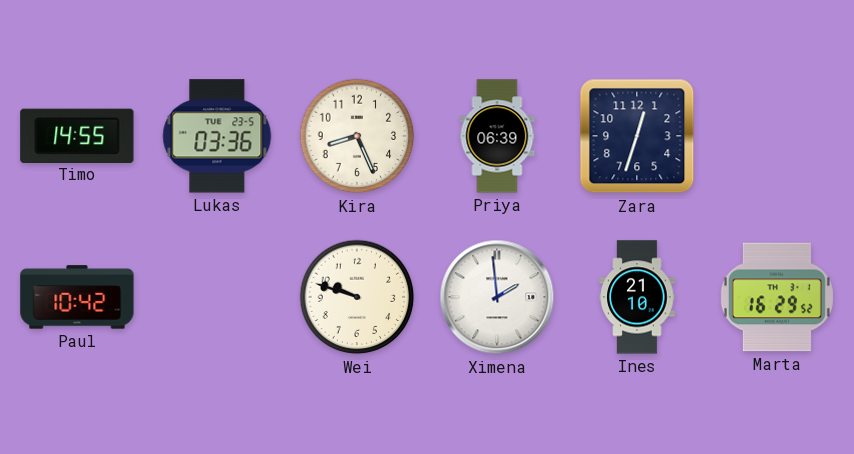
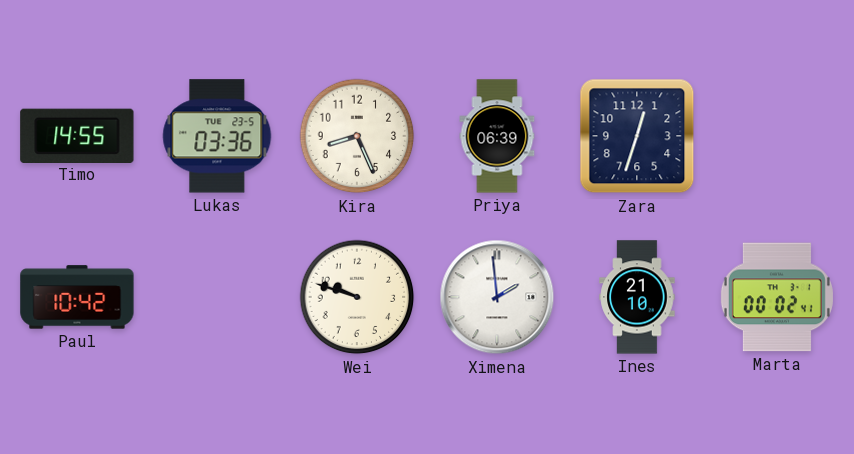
Marta: 16:29 -> 00:02
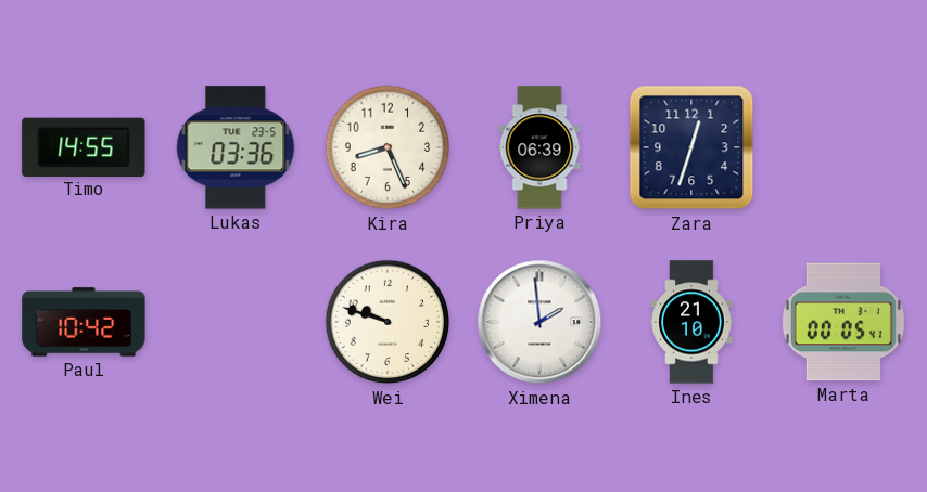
Marta: 00:02 -> 00:05
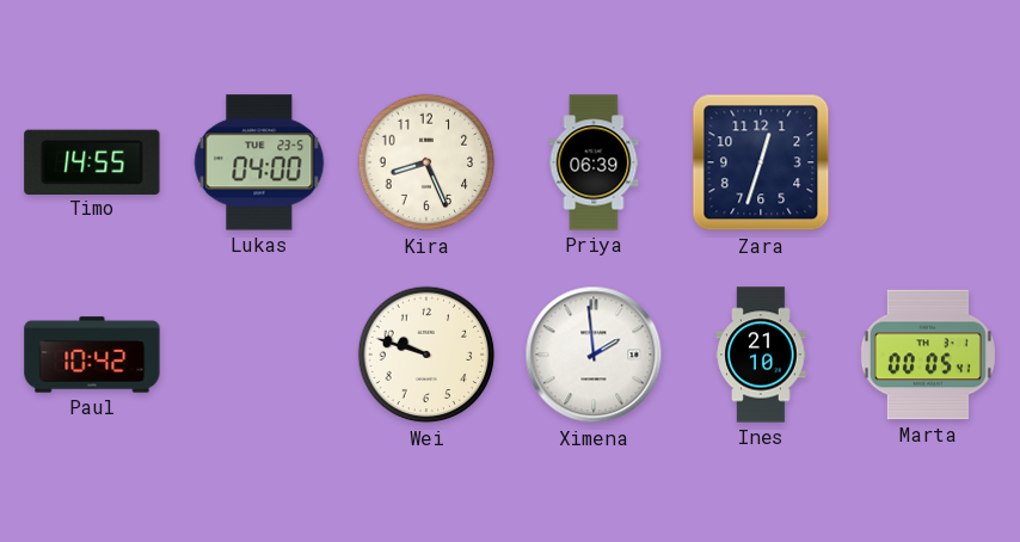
Lukas: 03:36 -> 04:00
